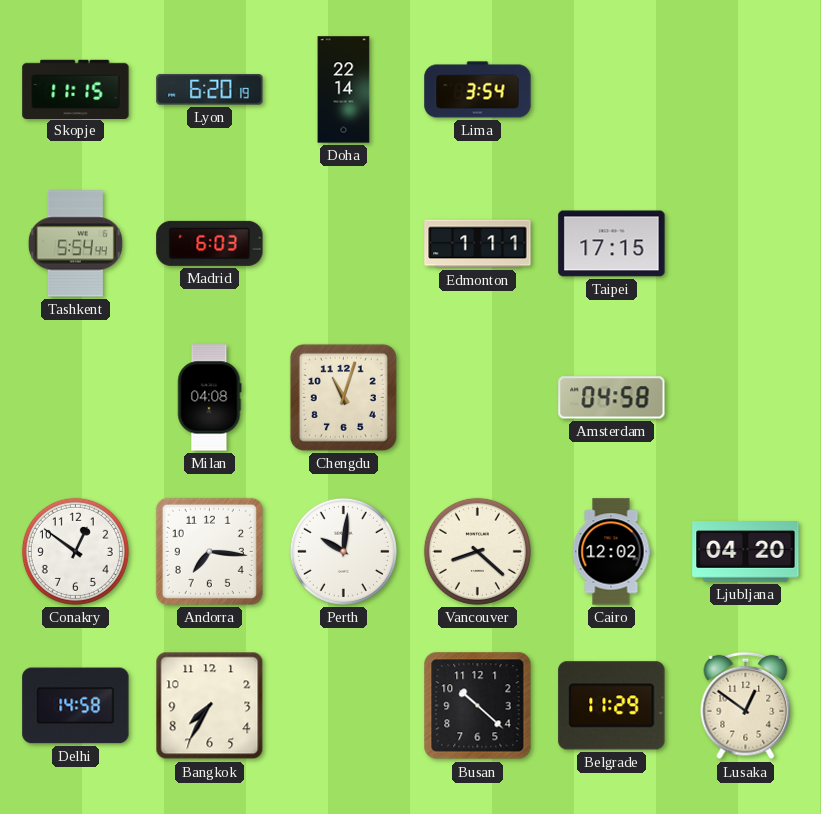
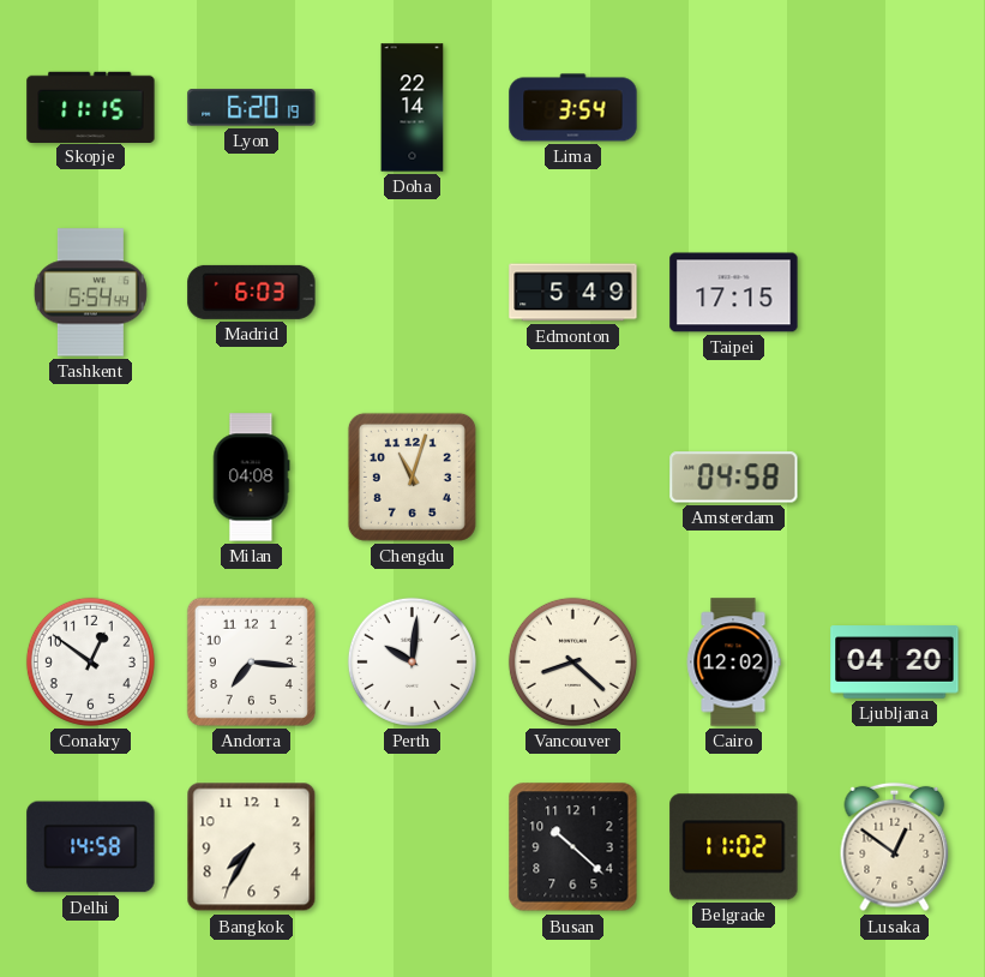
Edmonton: 1:11 -> 5:49
Belgrade: 11:29 -> 11:02
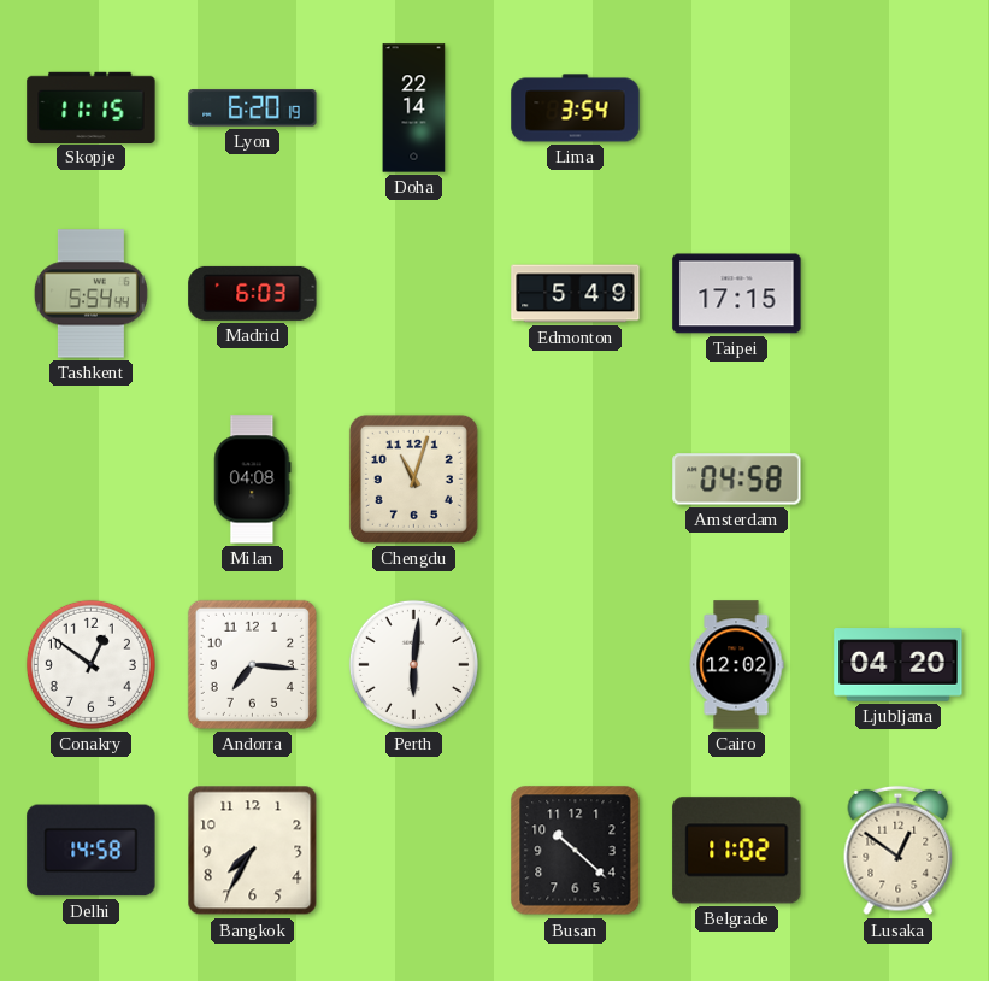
Perth: 10:01 -> 6:01
Vancouver: 8:22 -> none
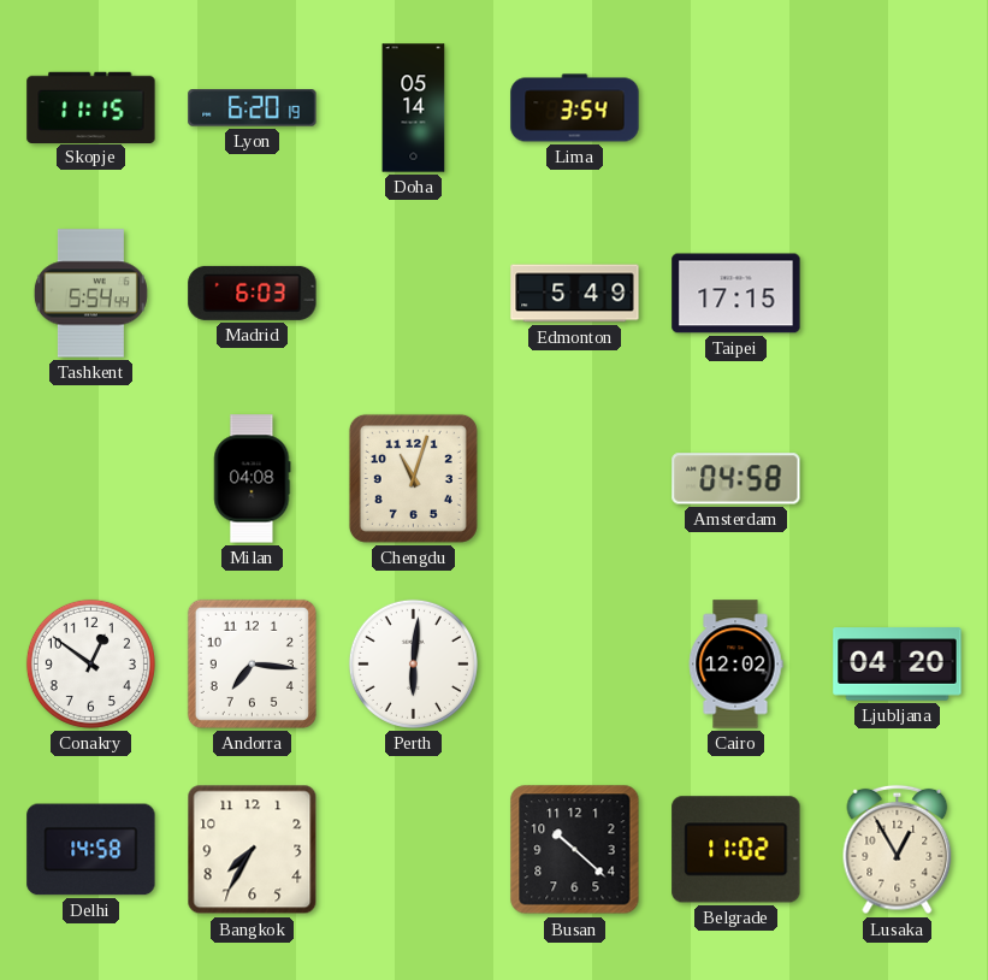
Doha: 22:14 -> 05:14
Lusaka: 12:51 -> 12:55
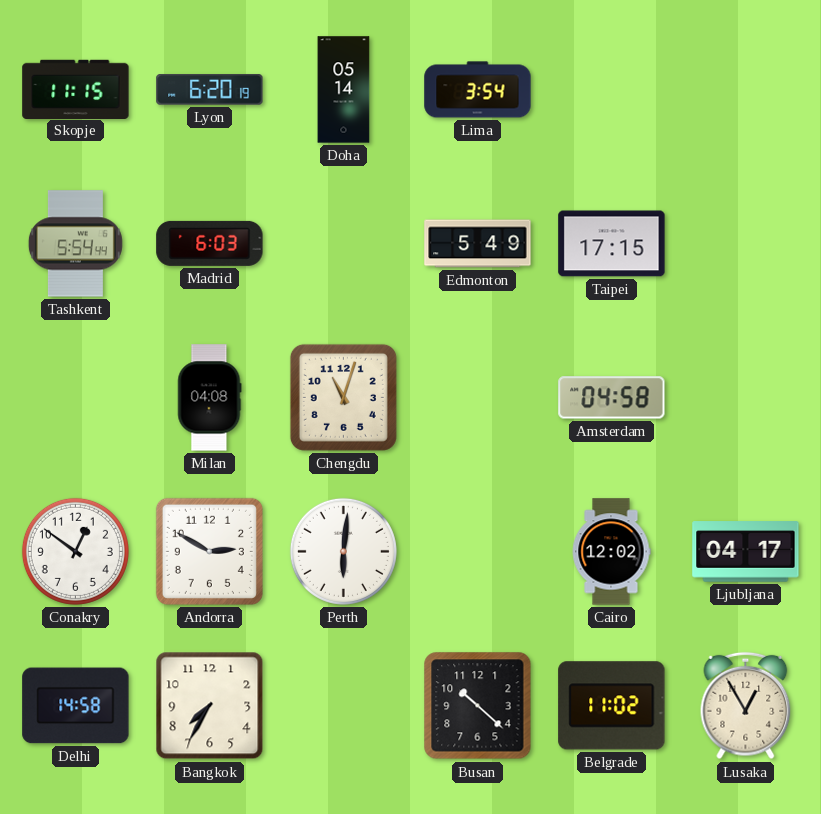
Andorra: 7:16 -> 2:50
Ljubljana: 04:20 -> 04:17
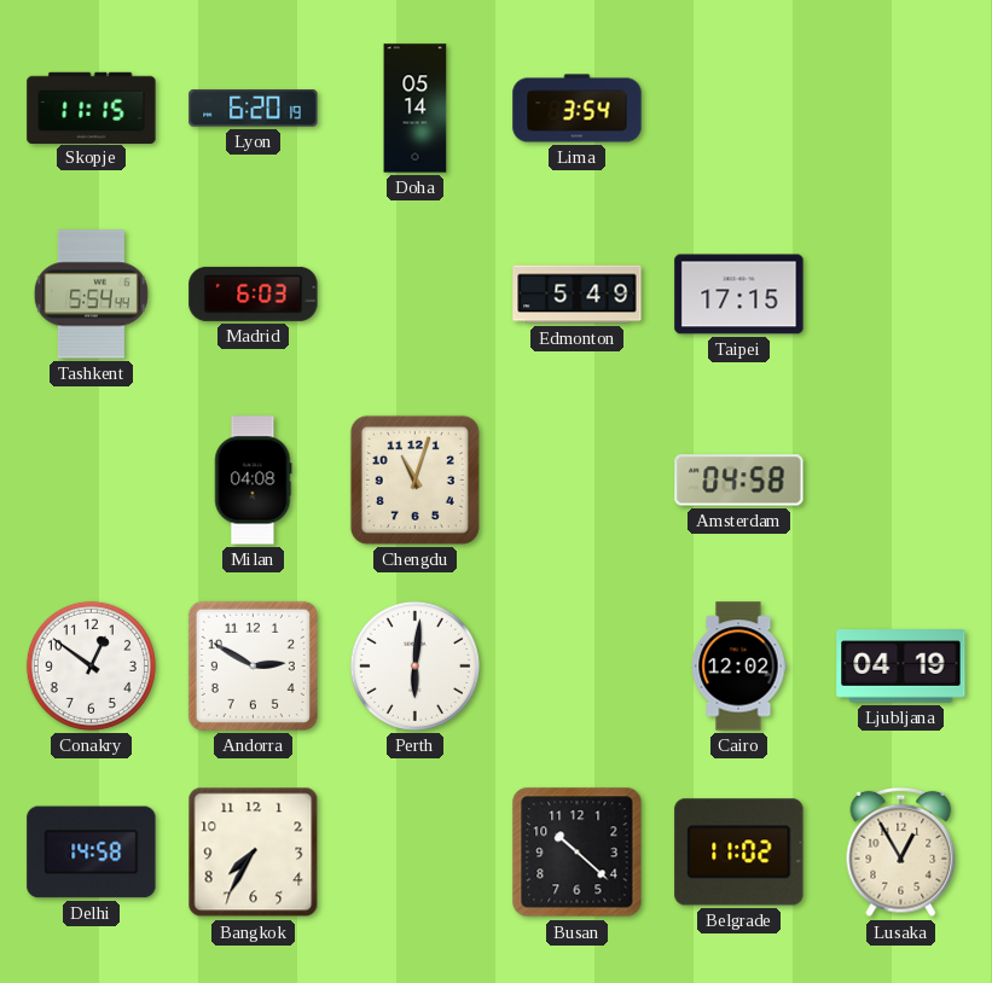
Ljubljana: 04:17 -> 04:19
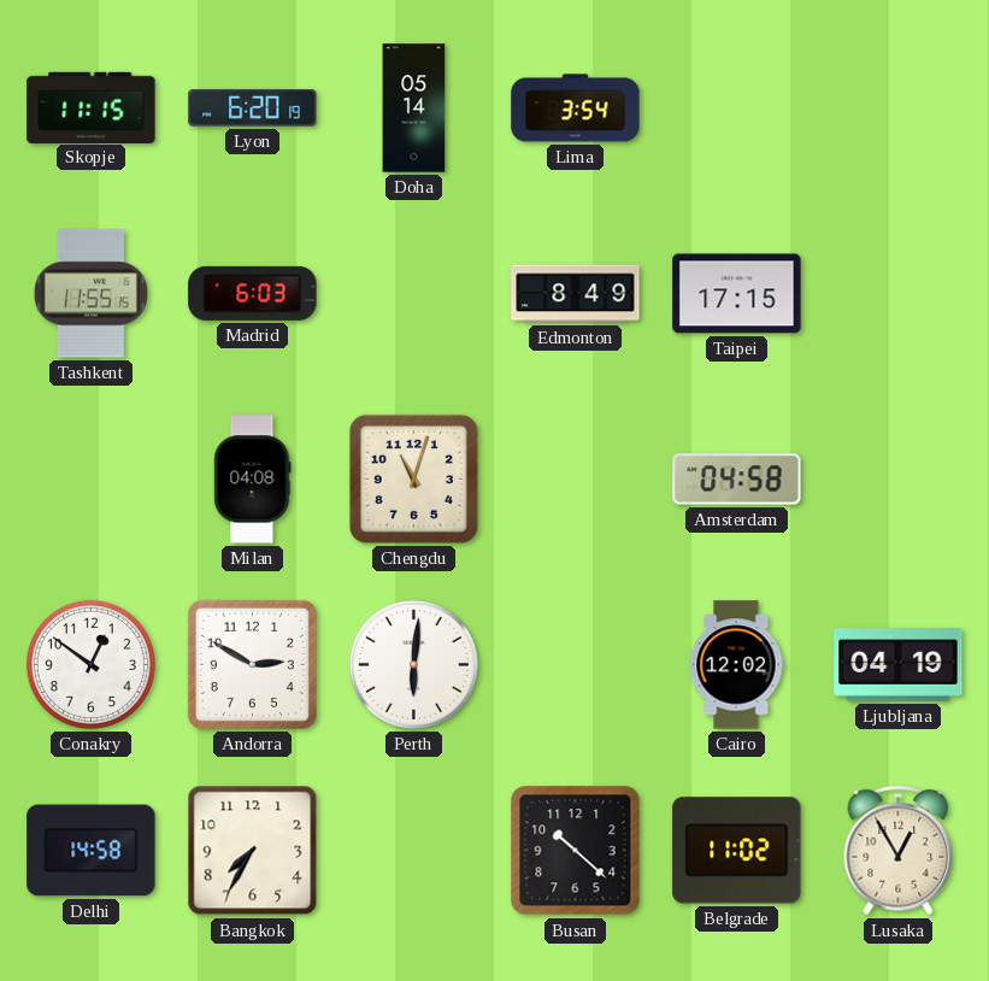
Tashkent: 5:54 -> 11:55
Edmonton: 5:49 -> 8:49
